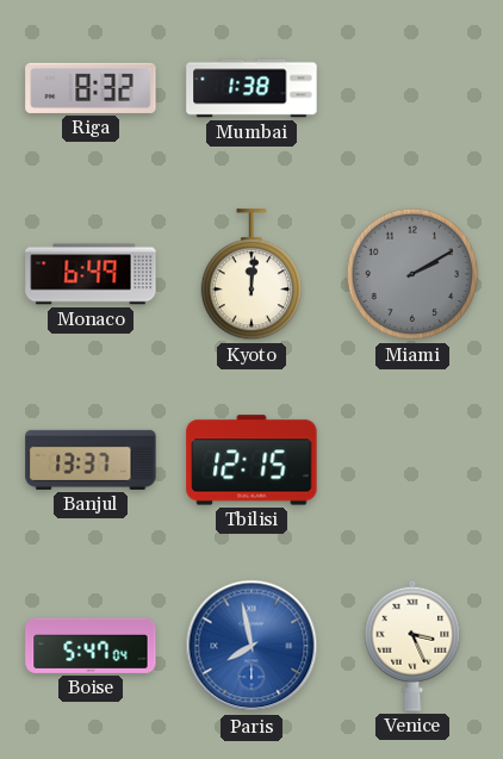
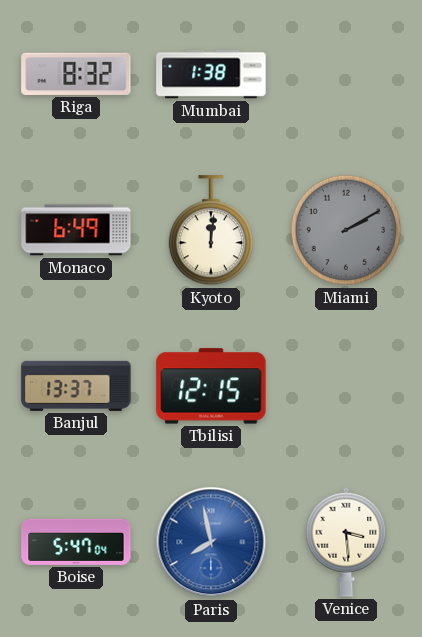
Venice: 3:26 -> 3:29
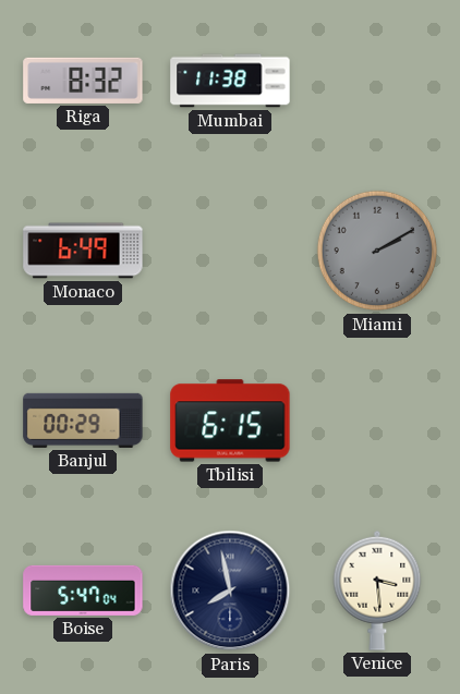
Mumbai: 1:38 -> 11:38
Kyoto: 12:01 -> none
Banjul: 13:37 -> 00:29
Tbilisi: 12:15 -> 6:15
Paris dial: blue -> navy
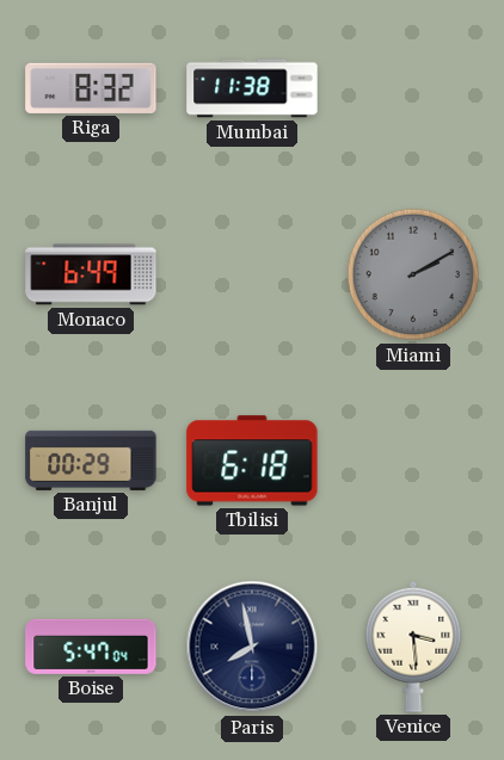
Tbilisi: 6:15 -> 6:18
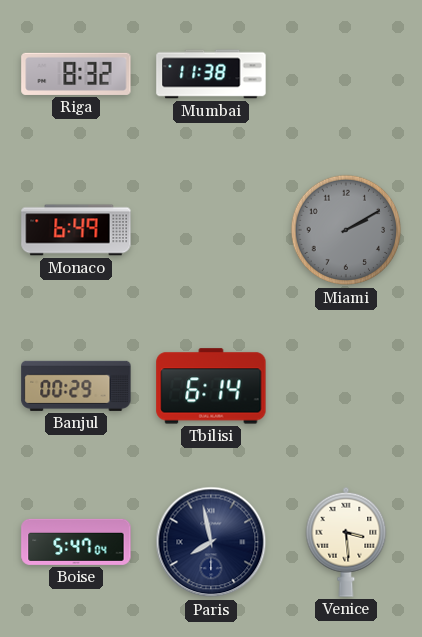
Tbilisi: 6:18 -> 6:14
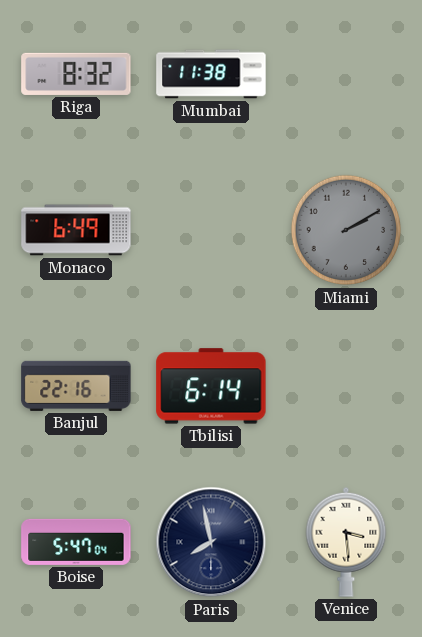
Banjul: 00:29 -> 22:16
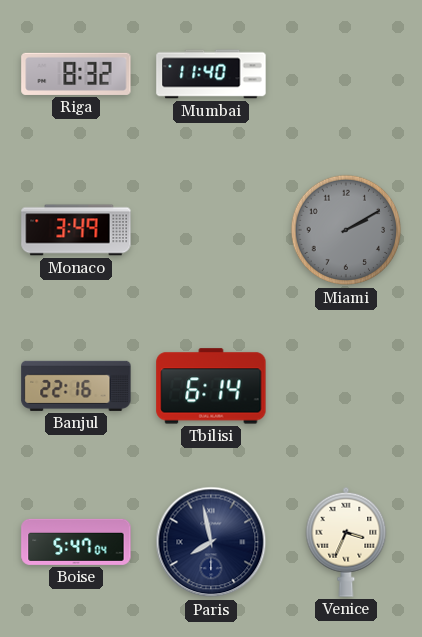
Mumbai: 11:38 -> 11:40
Monaco: 6:49 -> 3:49
Venice: 3:29 -> 3:34
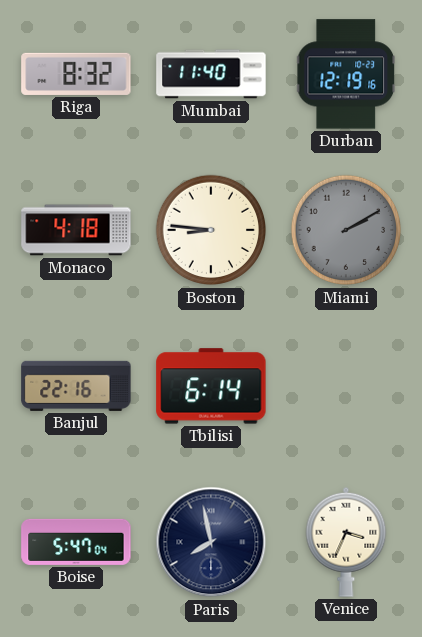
Durban: none -> 12:19
Monaco: 3:49 -> 4:18
Boston: none -> 8:46
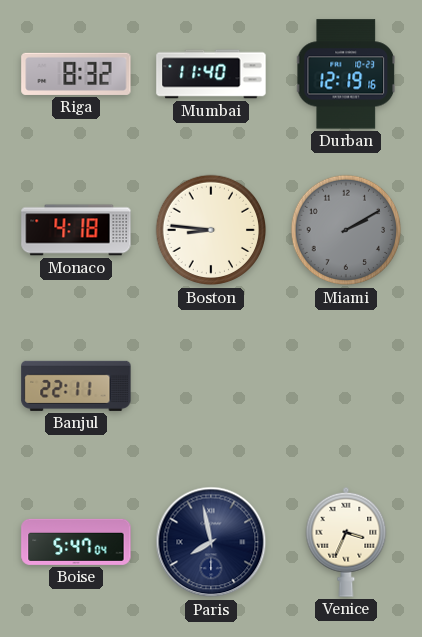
Banjul: 22:16 -> 22:11
Tbilisi: 6:14 -> none
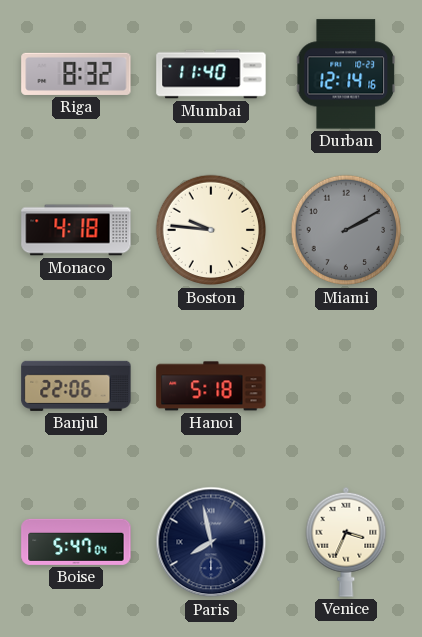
Durban: 12:19 -> 12:14
Boston: 8:46 -> 9:46
Banjul: 22:11 -> 22:06
Hanoi: none -> 5:18
